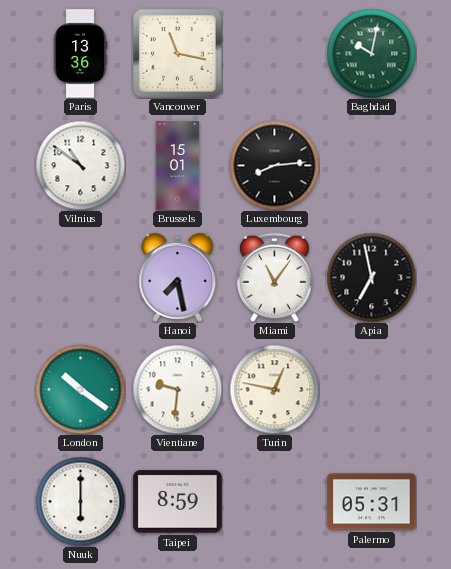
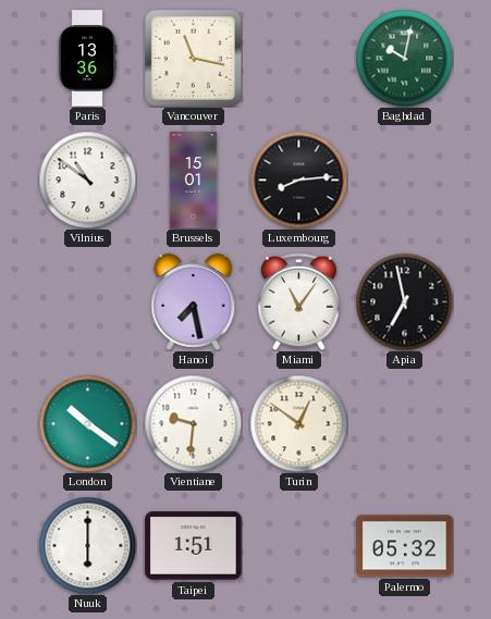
Turin: 12:47 -> 12:51
Taipei: 8:59 -> 1:51
Palermo: 05:31 -> 05:32
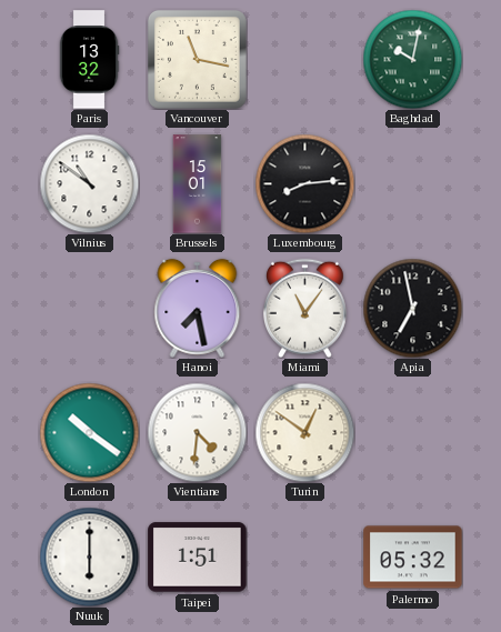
Paris: 13:36 -> 13:32
Vientiane: 9:31 -> 4:31
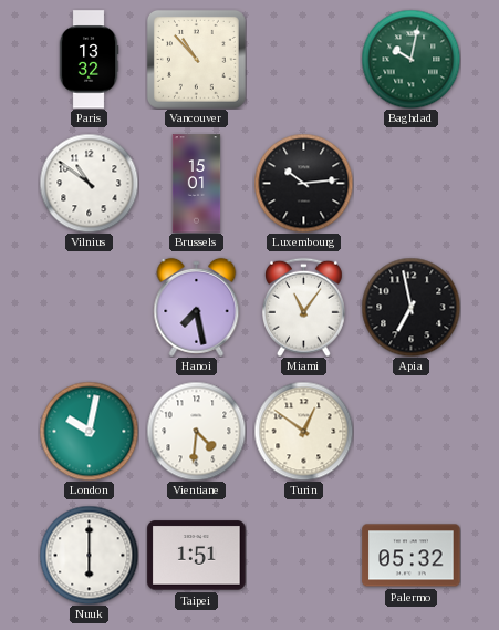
Vancouver: 11:17 -> 10:53
Luxembourg: 8:14 -> 10:14
London: 10:21 -> 10:02
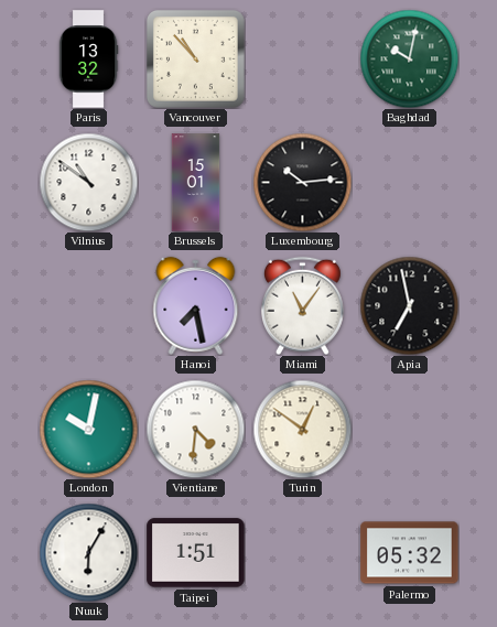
Nuuk: 6:00 -> 6:05
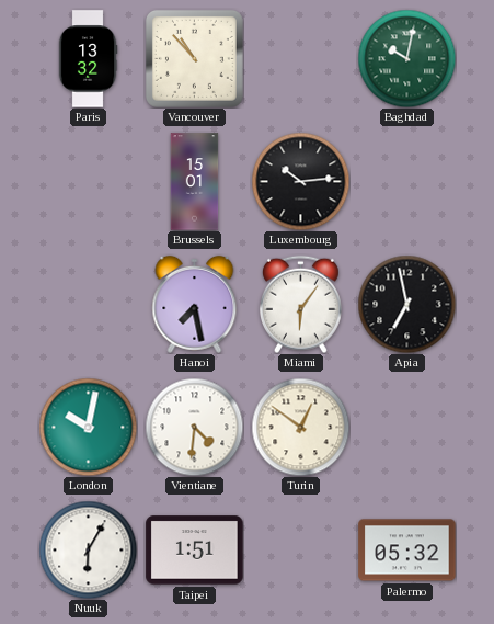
Vilnius: 10:51 -> none
Miami: 11:06 -> 6:06
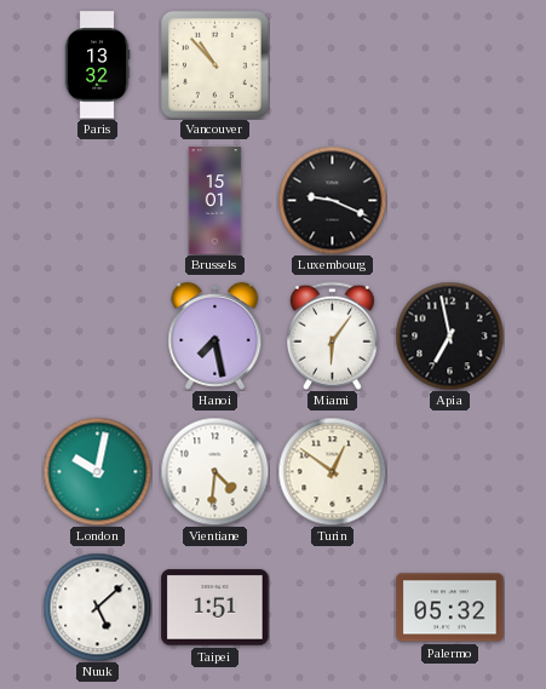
Baghdad: 10:02 -> none
Luxembourg: 10:14 -> 9:19
Nuuk: 6:05 -> 5:08
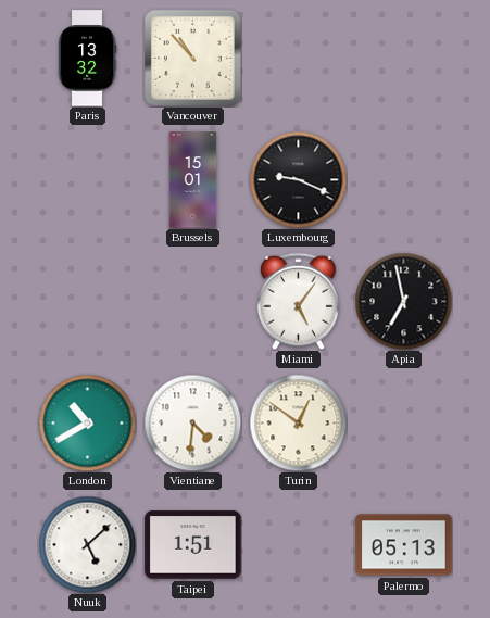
Hanoi: 7:28 -> none
Miami: 6:06 -> 5:06
London: 10:02 -> 10:40
Palermo: 05:32 -> 05:13
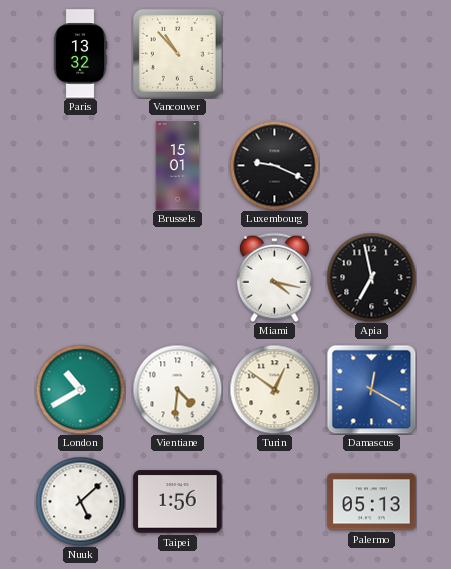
Miami: 5:06 -> 4:17
Damascus: none -> 12:20
Taipei: 1:51 -> 1:56
